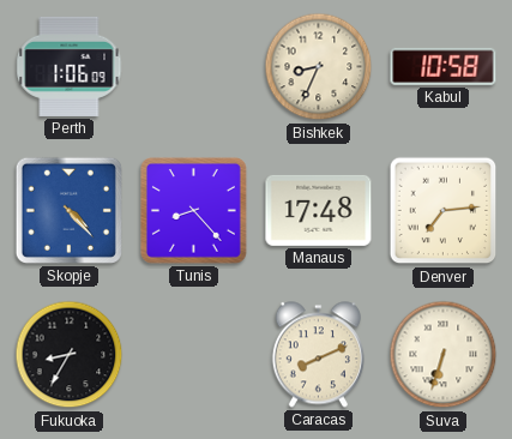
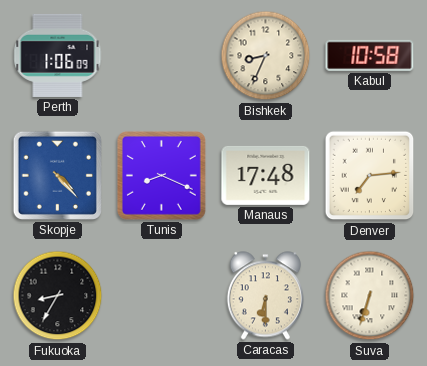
Tunis: 8:23 -> 8:19
Caracas: 8:11 -> 6:30
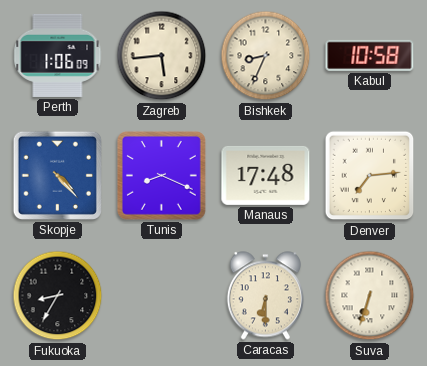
Zagreb: none -> 5:44
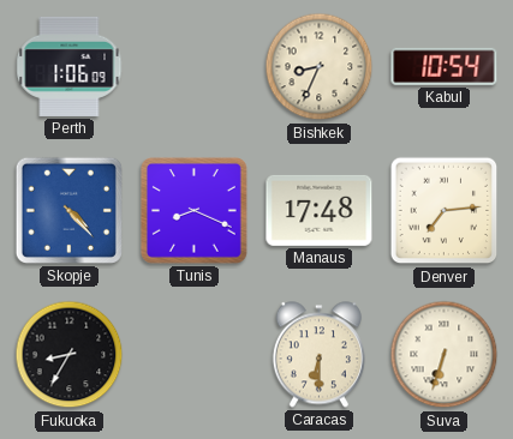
Zagreb: 5:44 -> none
Kabul: 10:58 -> 10:54
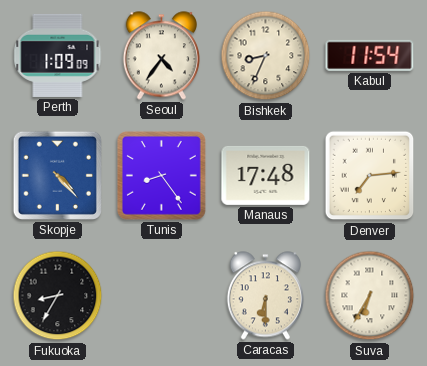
Perth: 1:06 -> 1:09
Seoul: none -> 4:36
Kabul: 10:54 -> 11:54
Tunis: 8:19 -> 8:24
Suva: 6:33 -> 6:35
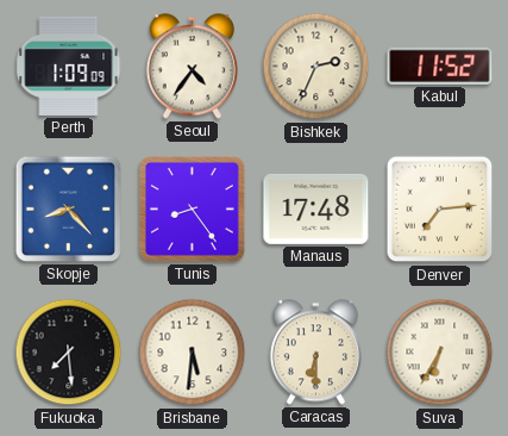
Bishkek: 8:34 -> 2:34
Kabul: 11:54 -> 11:52
Skopje: 4:23 -> 8:23
Fukuoka: 8:35 -> 7:29
Brisbane: none -> 5:31
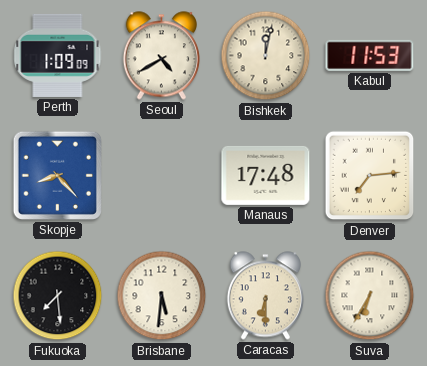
Seoul: 4:36 -> 4:40
Bishkek: 2:34 -> 12:02
Kabul: 11:52 -> 11:53
Tunis: 8:24 -> none
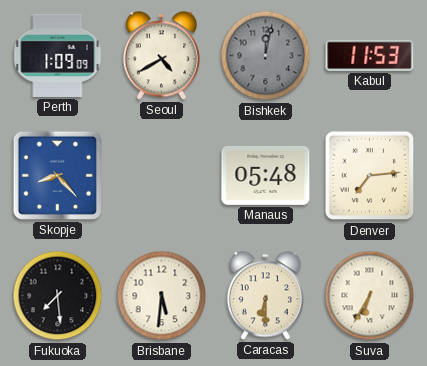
Bishkek dial: cream -> grey
Manaus: 17:48 -> 05:48
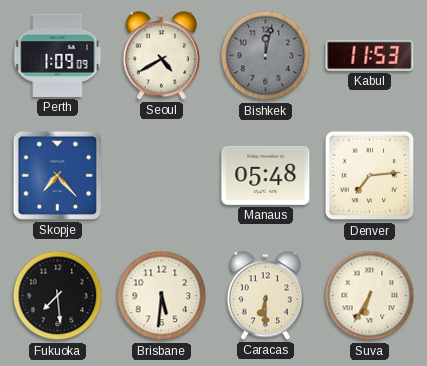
Skopje: 8:23 -> 7:23
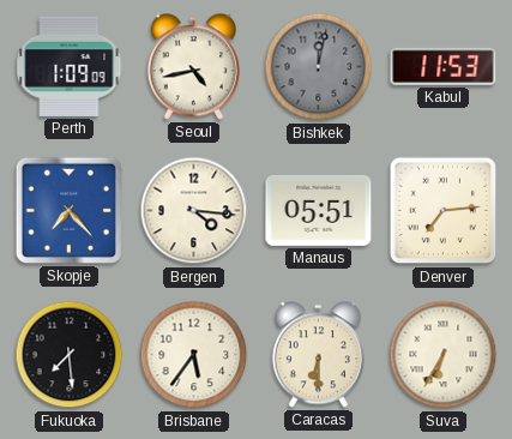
Seoul: 4:40 -> 4:43
Bergen: none -> 4:16
Manaus: 05:48 -> 05:51
Brisbane: 5:31 -> 5:36
